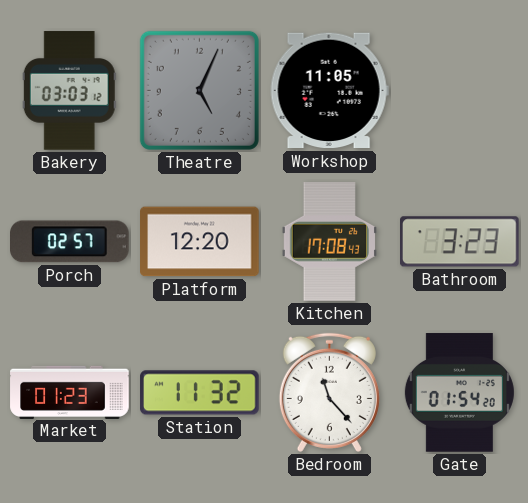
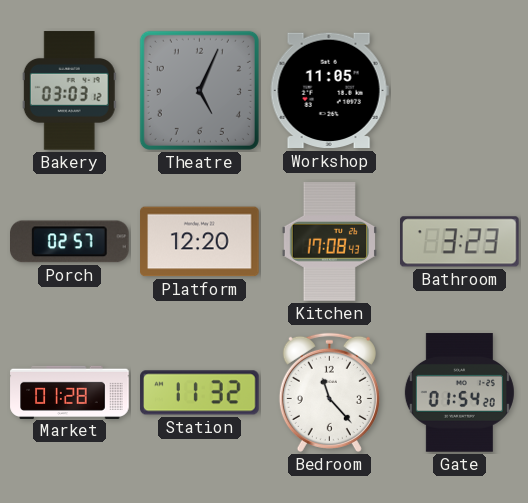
Market: 01:23 -> 01:28
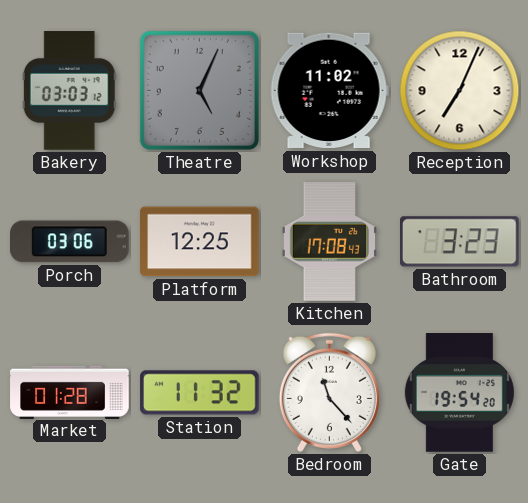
Workshop: 11:05 -> 11:02
Reception: none -> 7:04
Porch: 02:57 -> 03:06
Platform: 12:20 -> 12:25
Gate: 01:54 -> 19:54
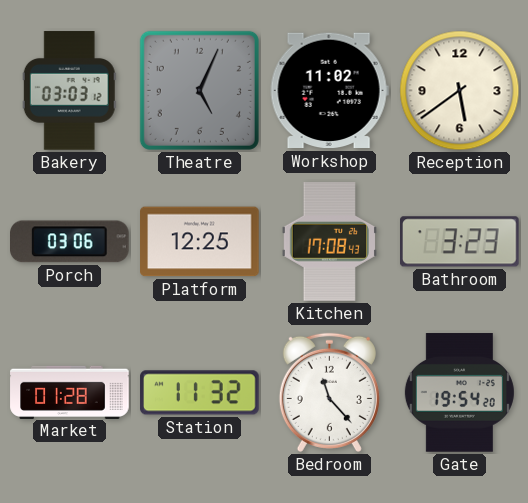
Reception: 7:04 -> 5:39
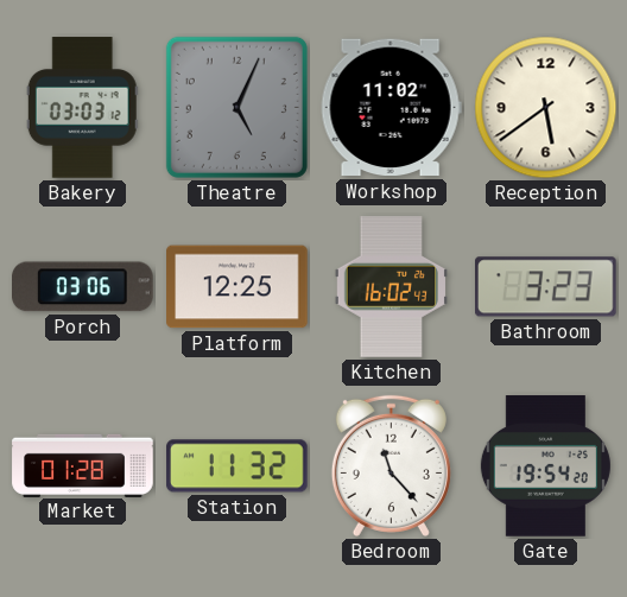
Kitchen: 17:08 -> 16:02
